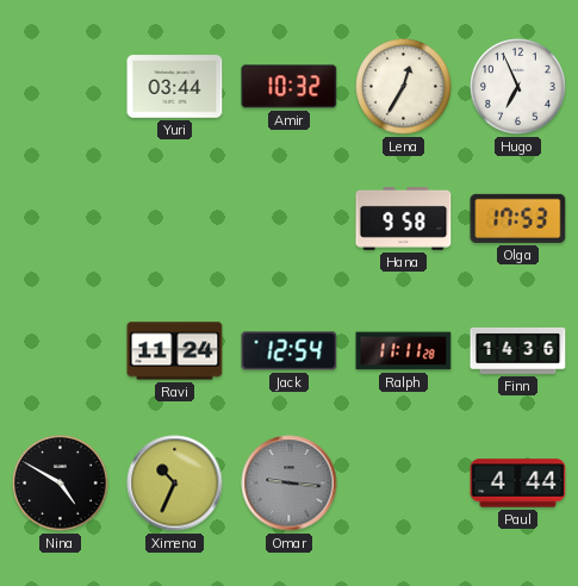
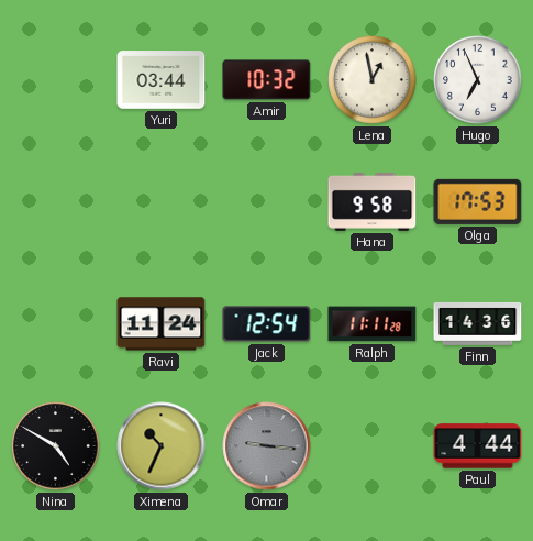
Lena: 12:35 -> 12:58
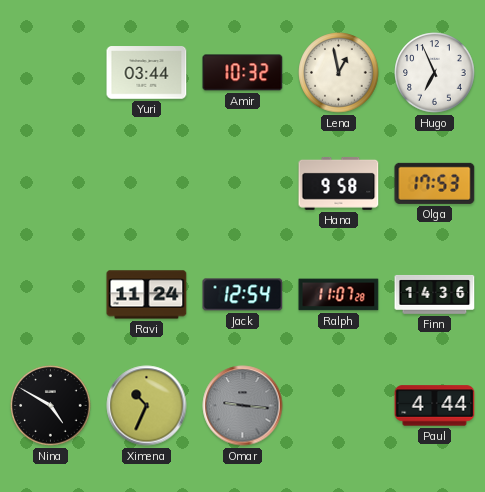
Ralph: 11:11 -> 11:07
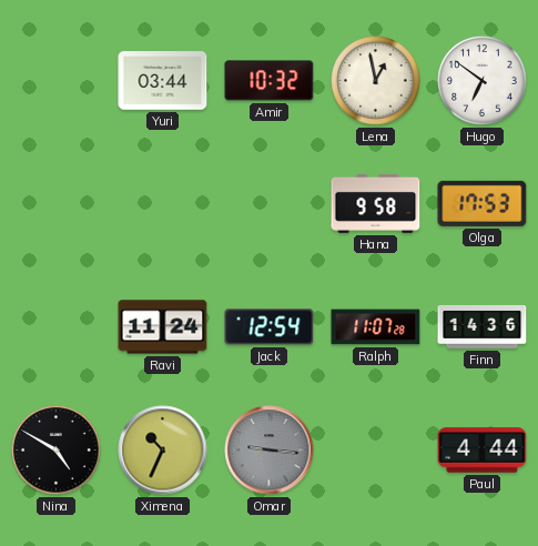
Hugo: 6:56 -> 6:51
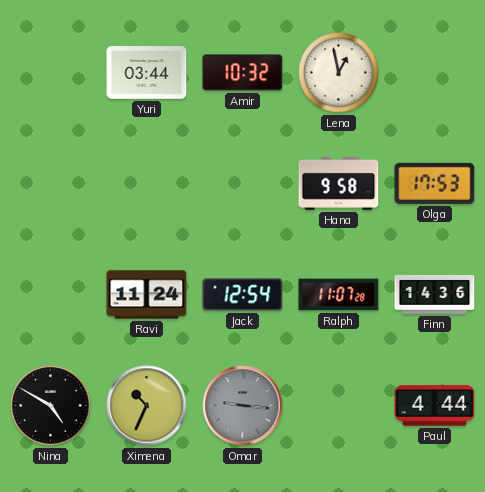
Hugo: 6:51 -> none
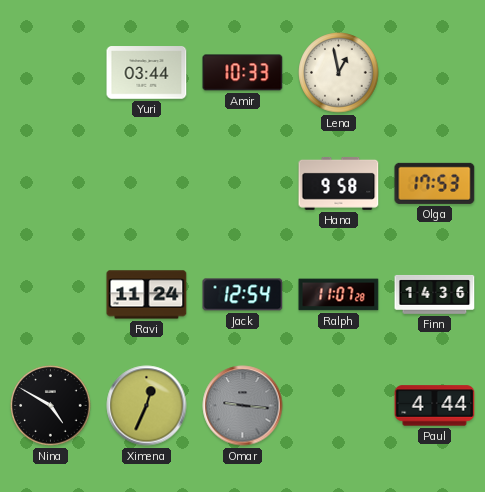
Amir: 10:32 -> 10:33
Ximena: 10:34 -> 12:34
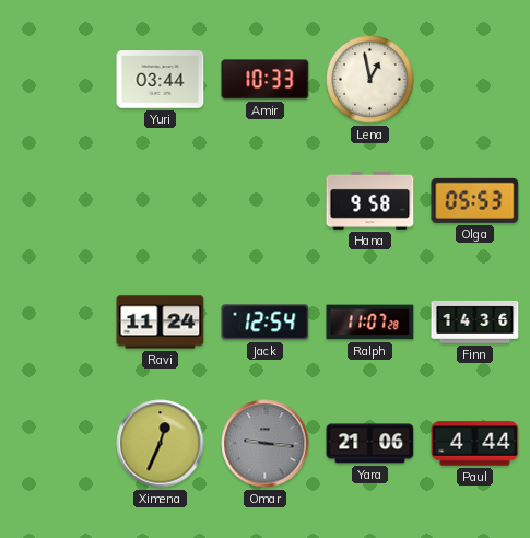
Olga: 17:53 -> 05:53
Nina: 4:50 -> none
Yara: none -> 21:06
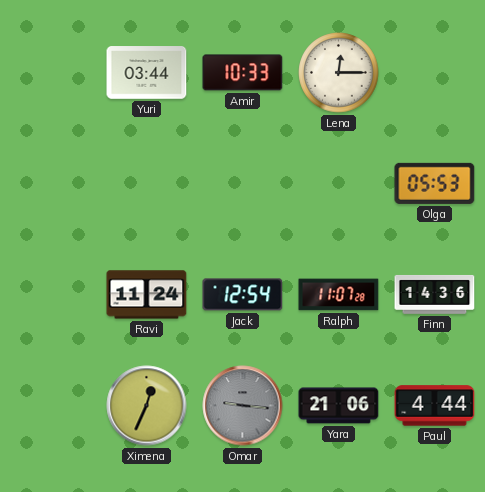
Lena: 12:58 -> 12:15
Hana: 9:58 -> none
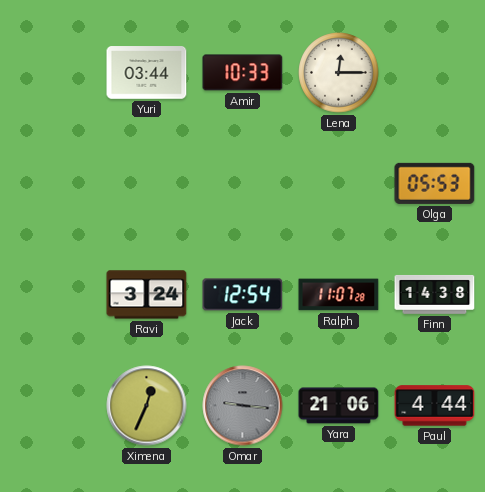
Ravi: 11:24 -> 3:24
Finn: 14:36 -> 14:38
